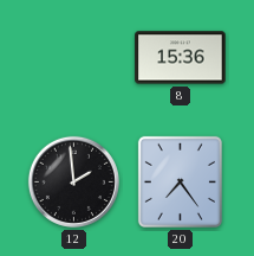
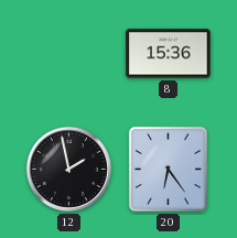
12: 1:59 -> 1:58
20: 7:24 -> 6:24
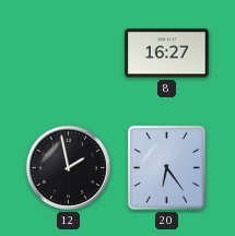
8: 15:36 -> 16:27
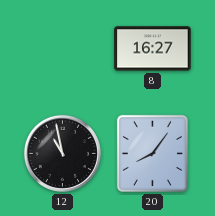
12: 1:58 -> 10:58
20: 6:24 -> 8:06
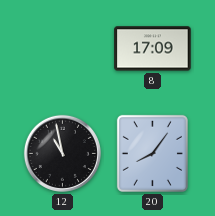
8: 16:27 -> 17:09
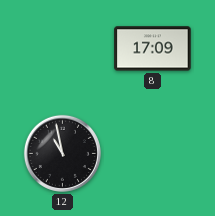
20: 8:06 -> none
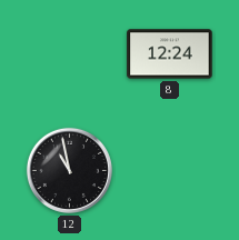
8: 17:09 -> 12:24
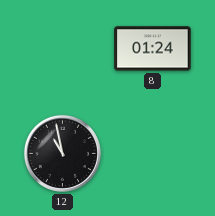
8: 12:24 -> 01:24
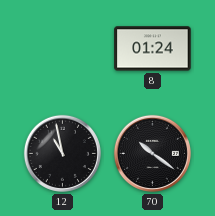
70: none -> 10:21
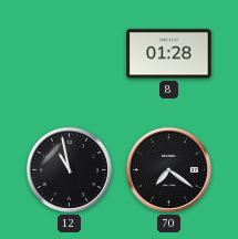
8: 01:24 -> 01:28
70: 10:21 -> 7:21
